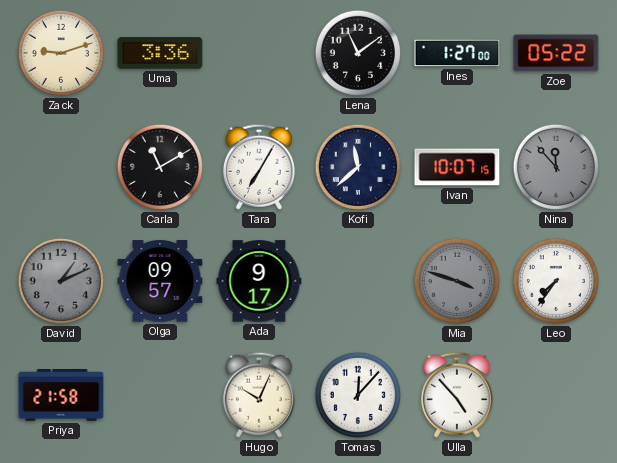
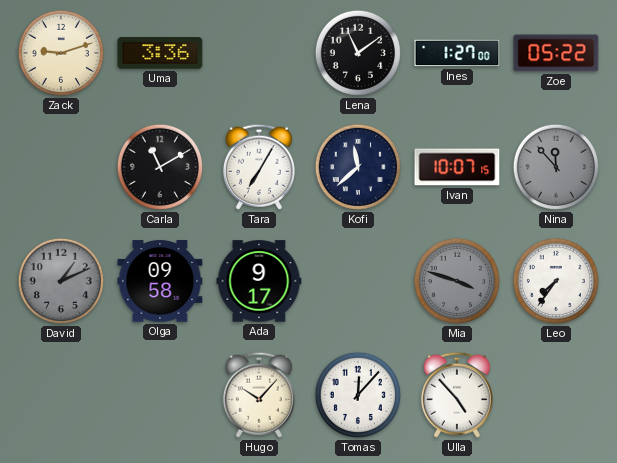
Olga: 09:57 -> 09:58
Priya: 21:58 -> none
Hugo: 10:04 -> 10:07
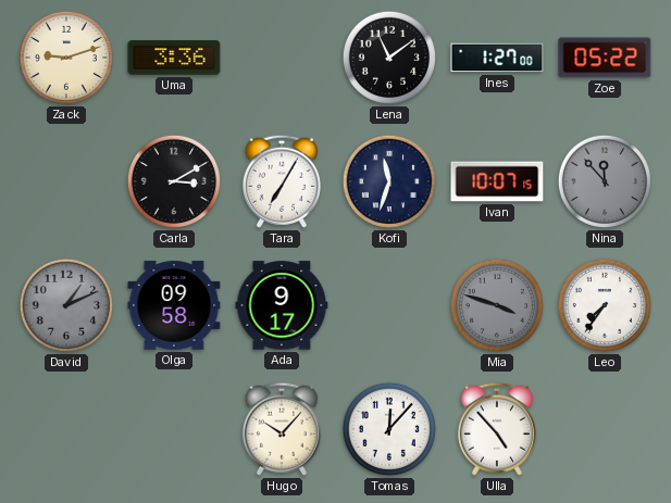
Carla: 11:10 -> 3:10
Kofi: 11:38 -> 11:33
